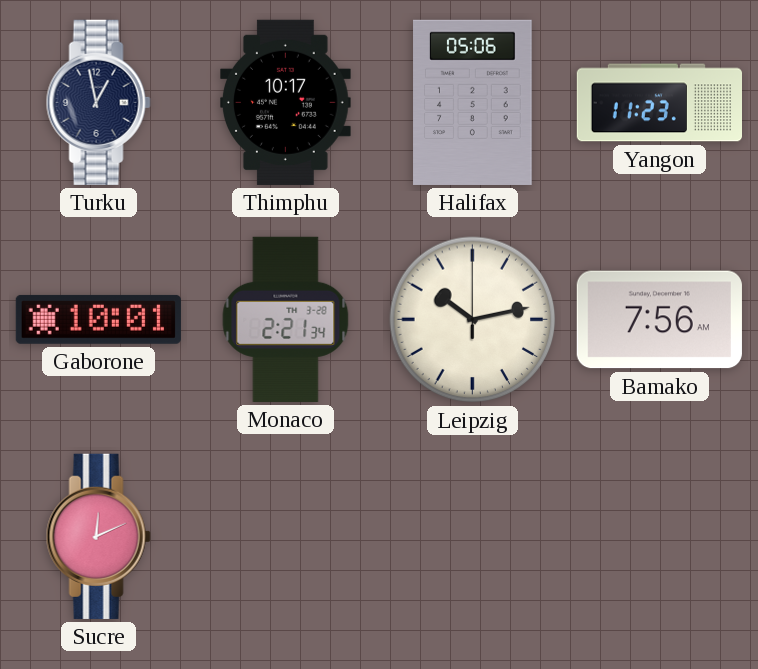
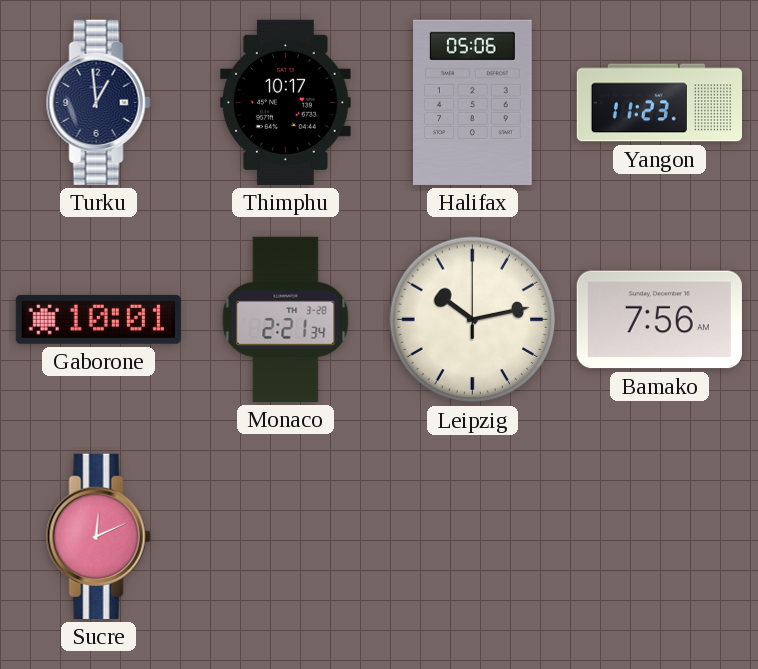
Turku: 12:58 -> 12:59
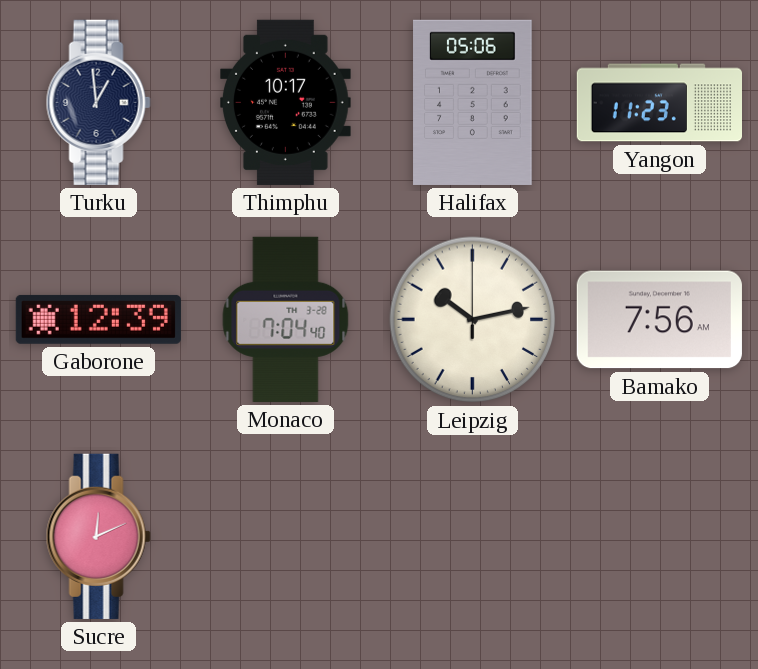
Gaborone: 10:01 -> 12:39
Monaco: 2:21 -> 7:04
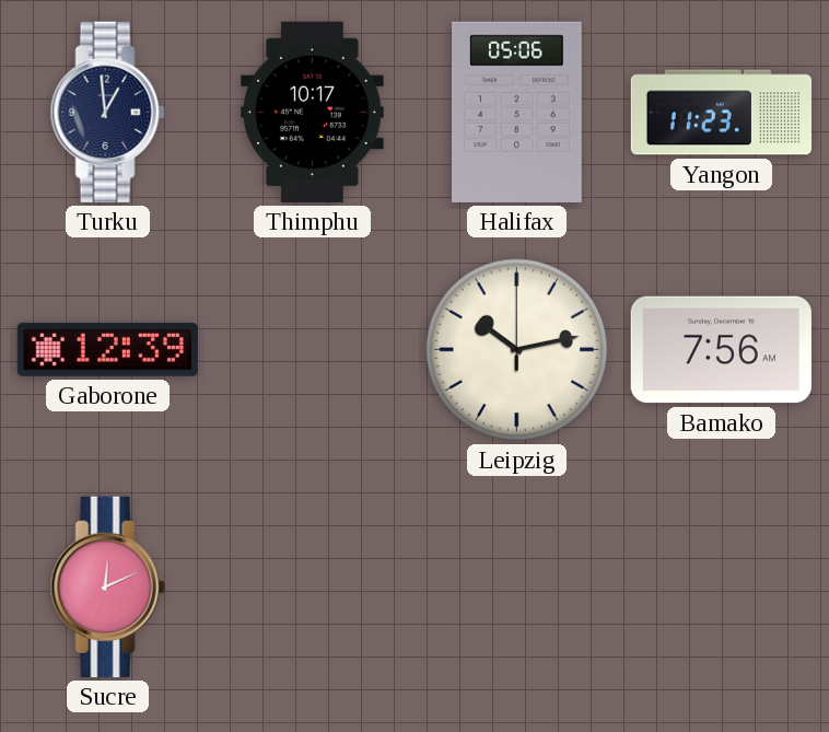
Monaco: 7:04 -> none
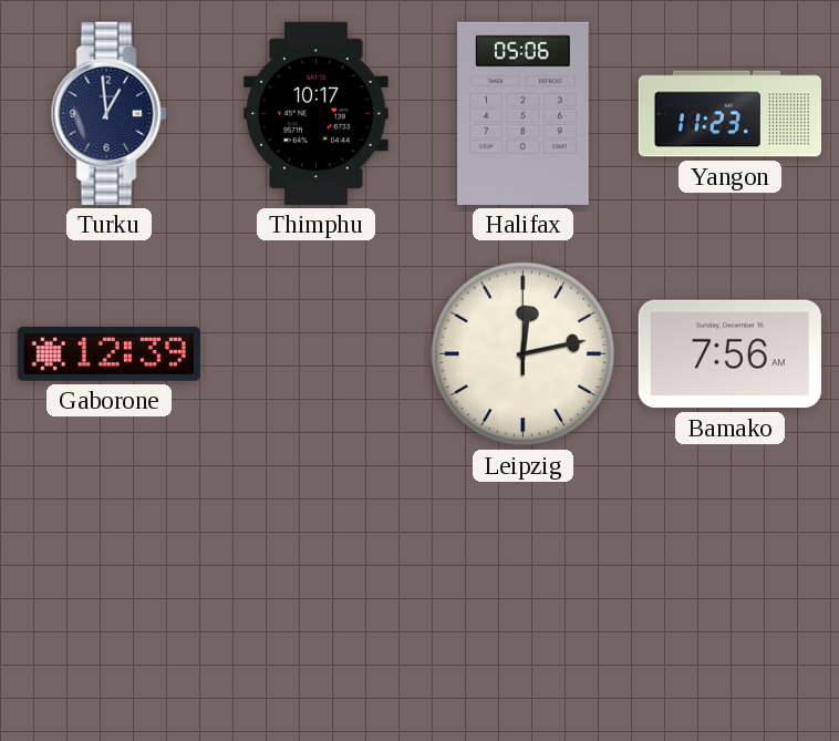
Leipzig: 10:13 -> 12:13
Sucre: 12:11 -> none
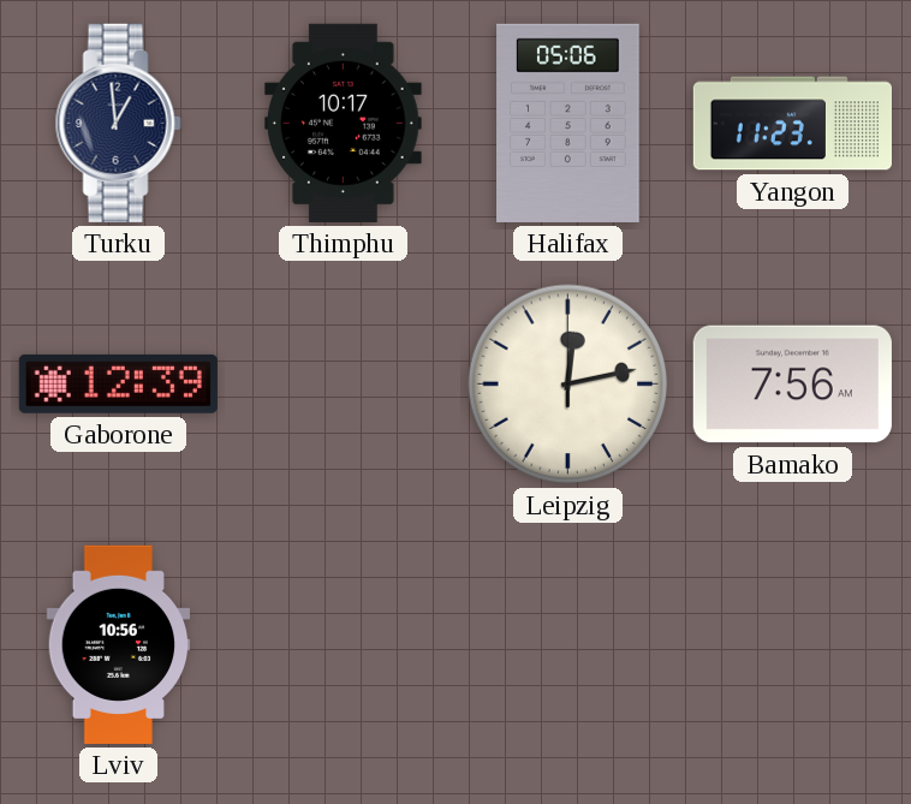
Lviv: none -> 10:56
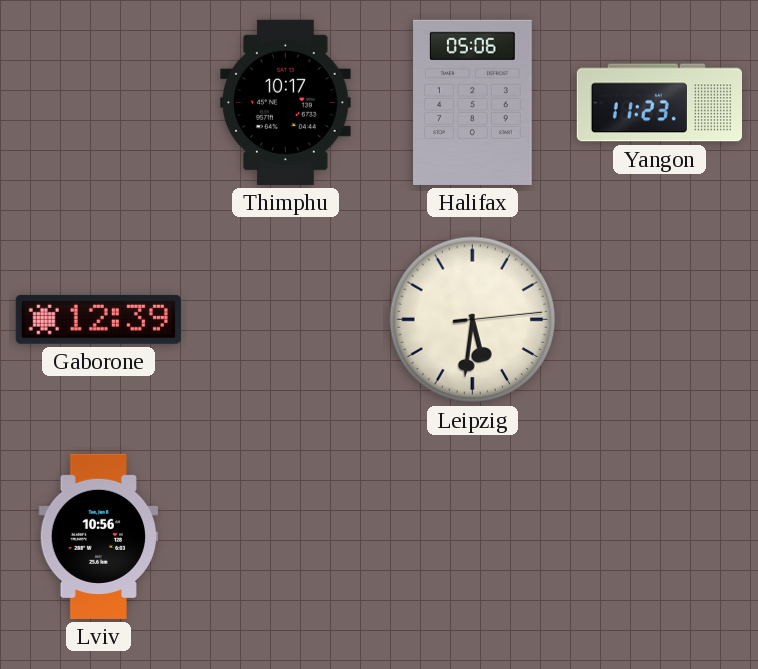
Turku: 12:59 -> none
Leipzig: 12:13 -> 5:31
Bamako: 7:56 -> none
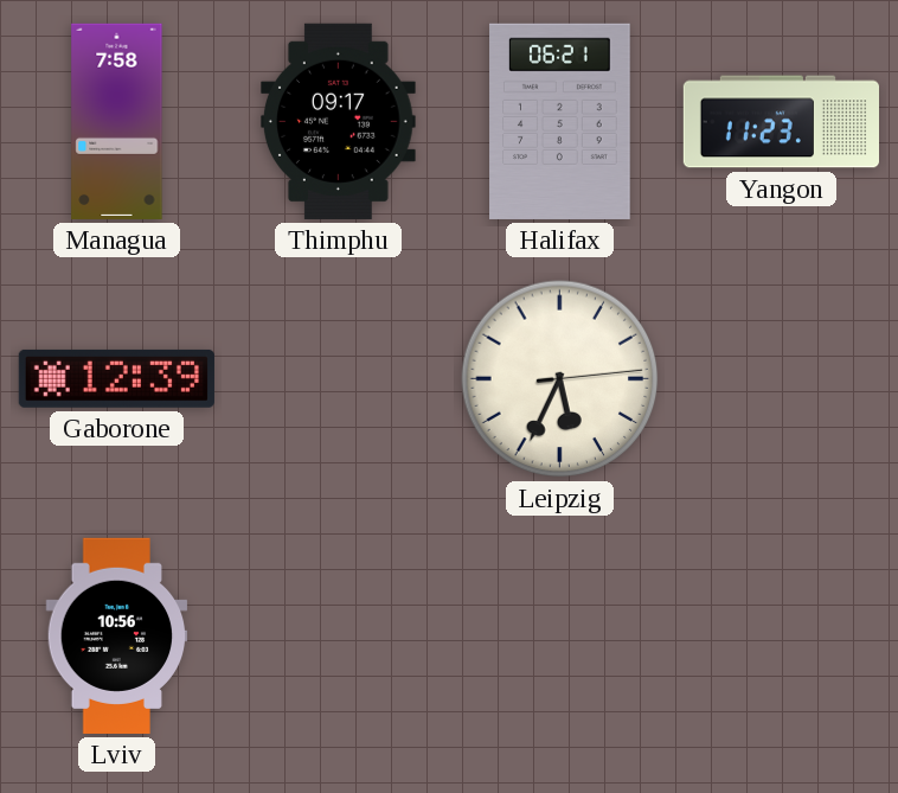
Managua: none -> 7:58
Thimphu: 10:17 -> 09:17
Halifax: 05:06 -> 06:21
Leipzig: 5:31 -> 5:34
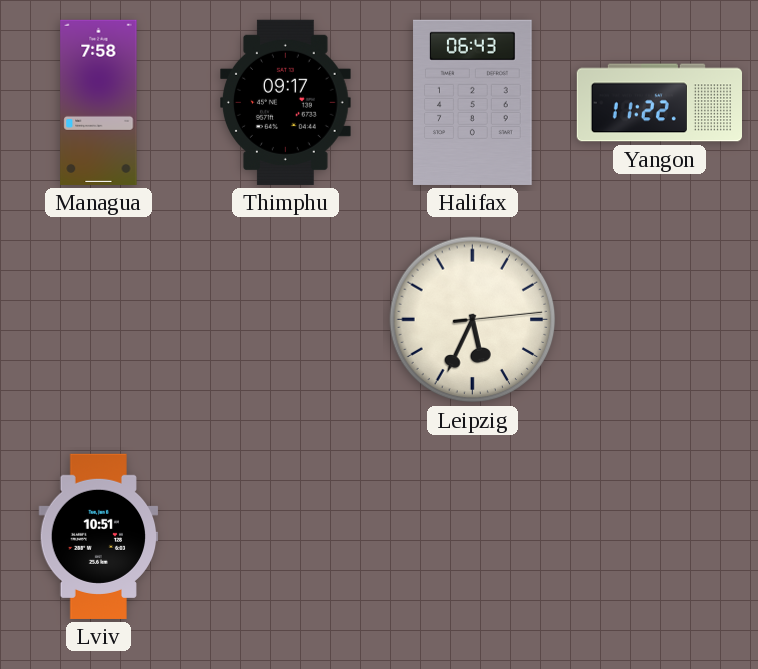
Halifax: 06:21 -> 06:43
Yangon: 11:23 -> 11:22
Gaborone: 12:39 -> none
Lviv: 10:56 -> 10:51
